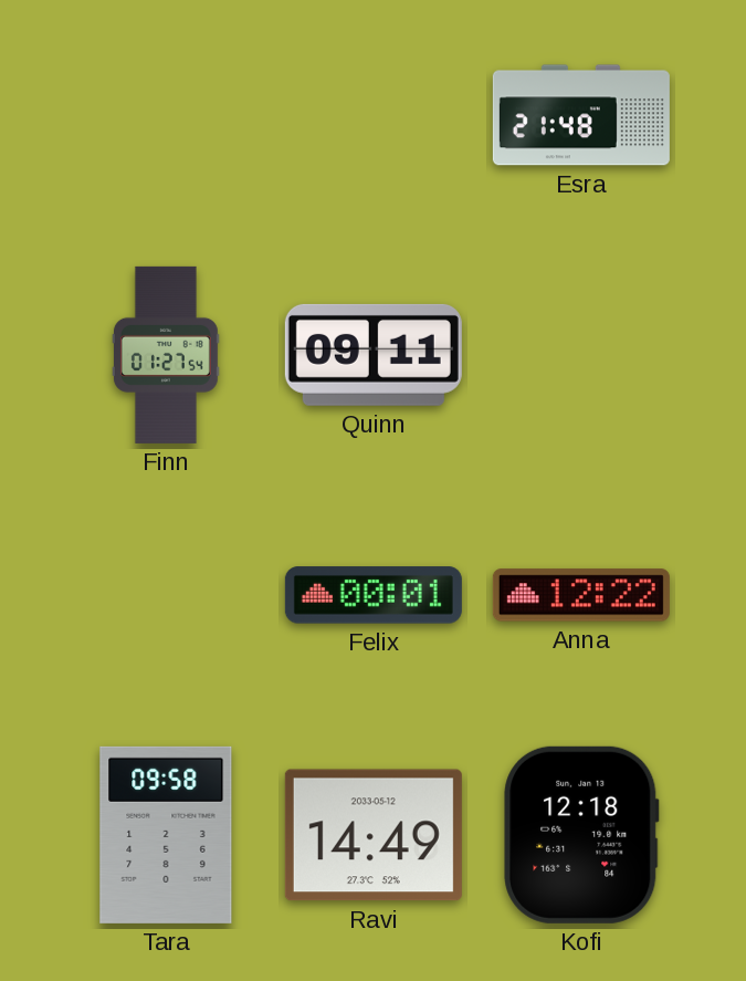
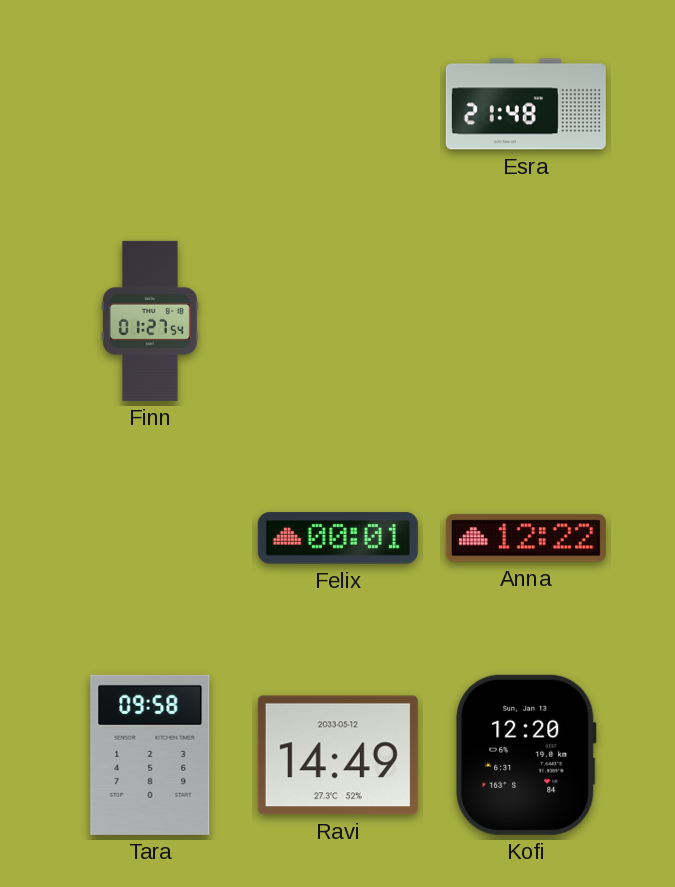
Quinn: 09:11 -> none
Kofi: 12:18 -> 12:20
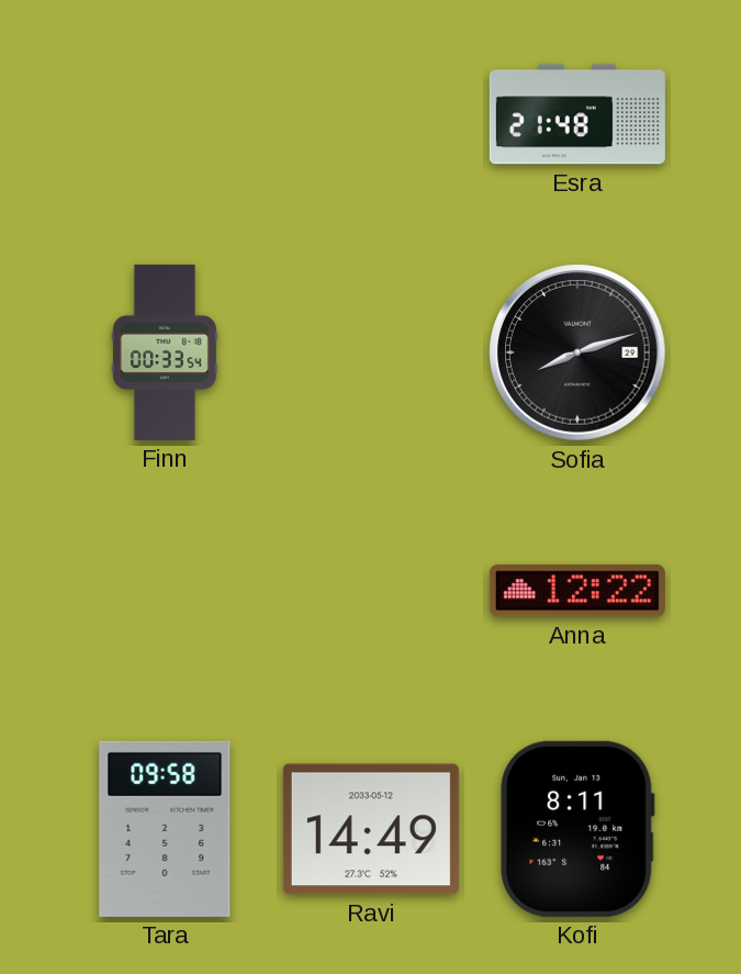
Finn: 01:27 -> 00:33
Sofia: none -> 8:12
Felix: 00:01 -> none
Kofi: 12:20 -> 8:11
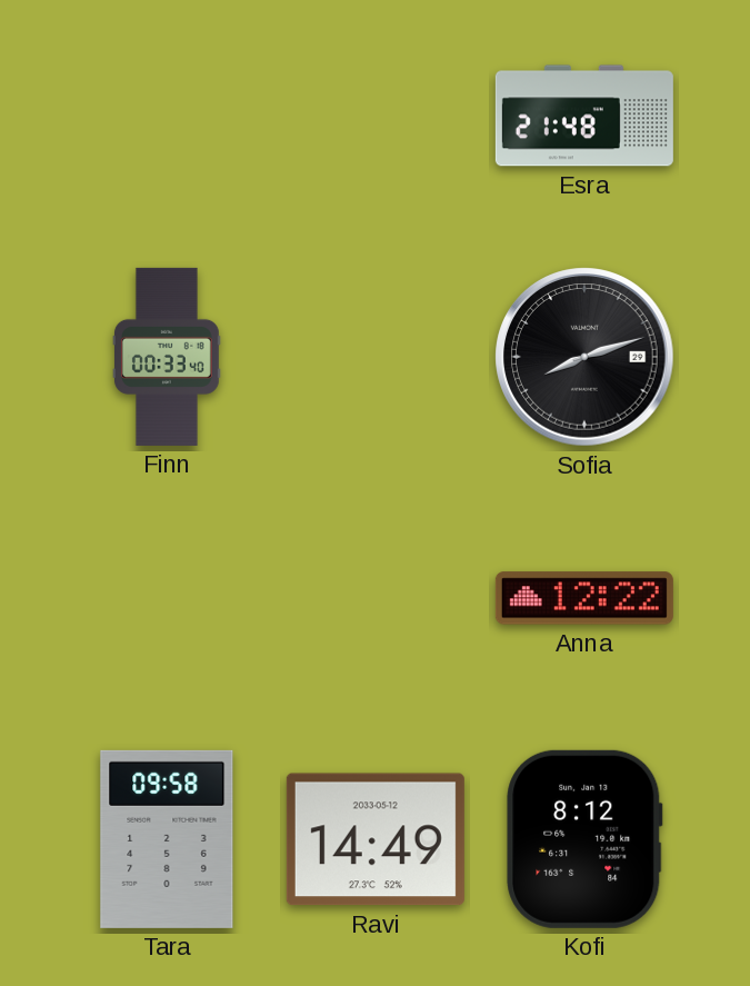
Finn: 00:33:54 -> 00:33:40
Kofi: 8:11 -> 8:12
